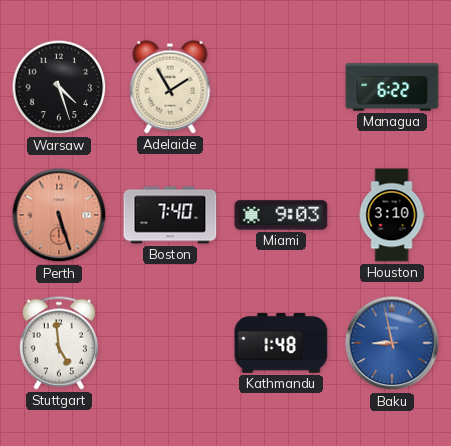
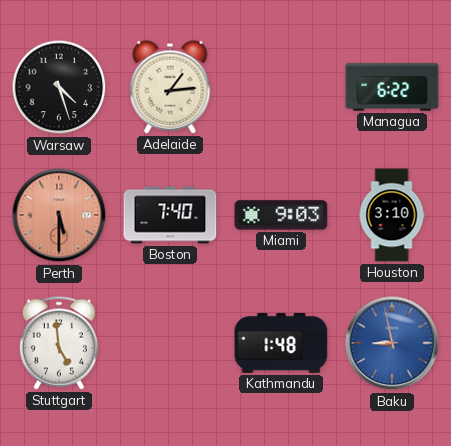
Adelaide: 1:55 -> 1:14
Perth: 5:27 -> 5:30
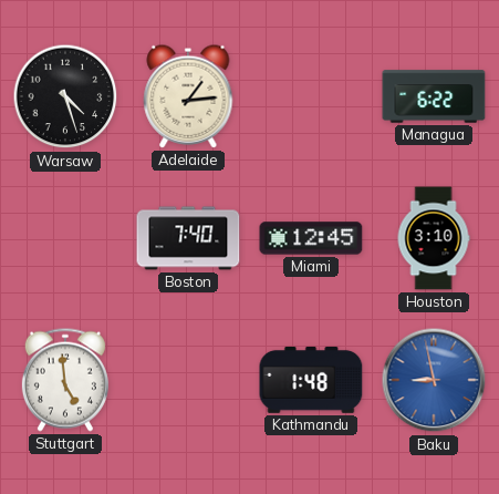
Perth: 5:30 -> none
Miami: 9:03 -> 12:45
